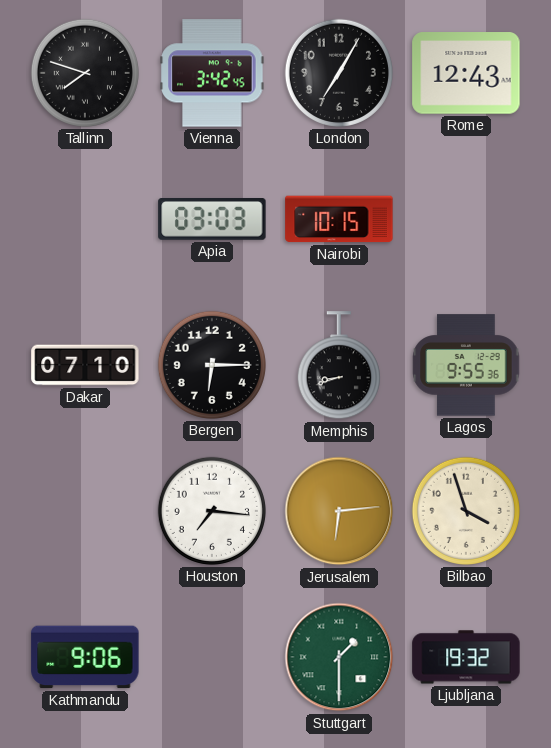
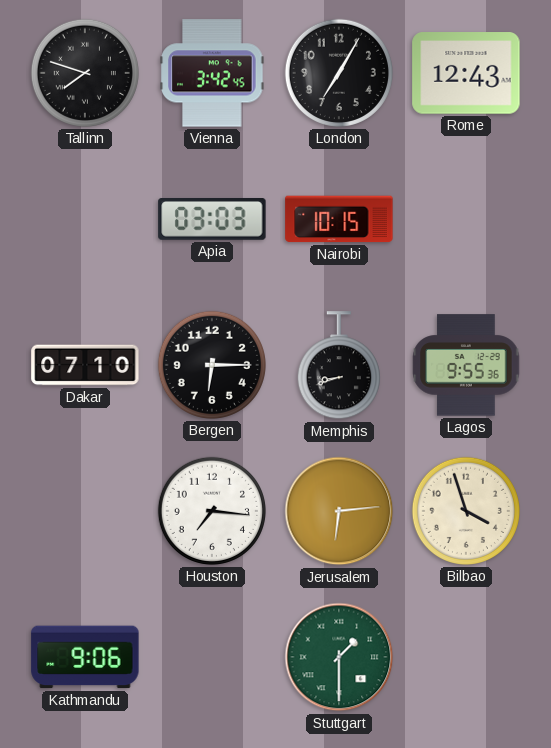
Ljubljana: 19:32 -> none
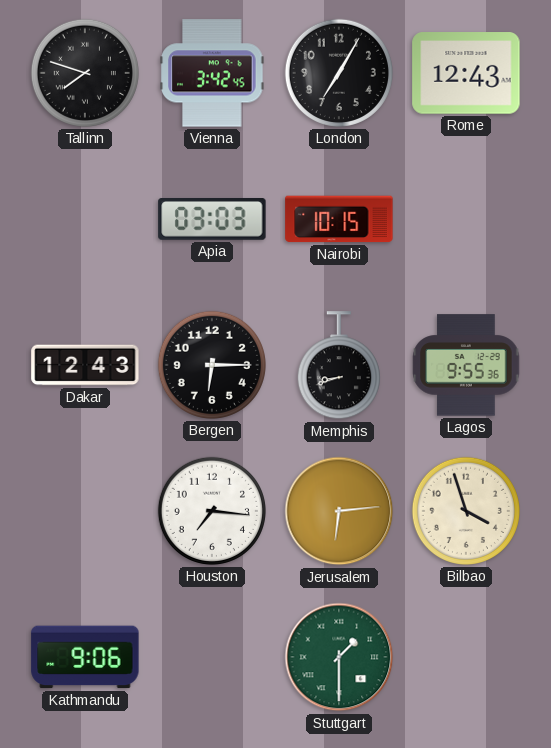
Dakar: 07:10 -> 12:43
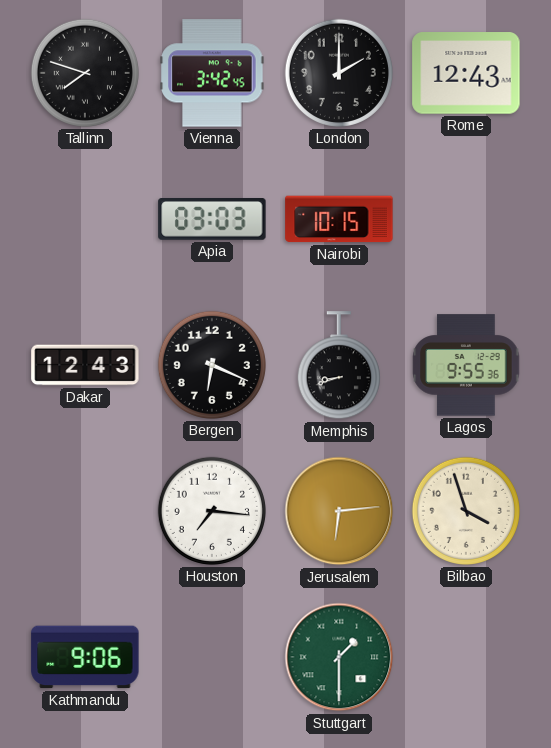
London: 7:05 -> 2:00
Bergen: 6:15 -> 6:19
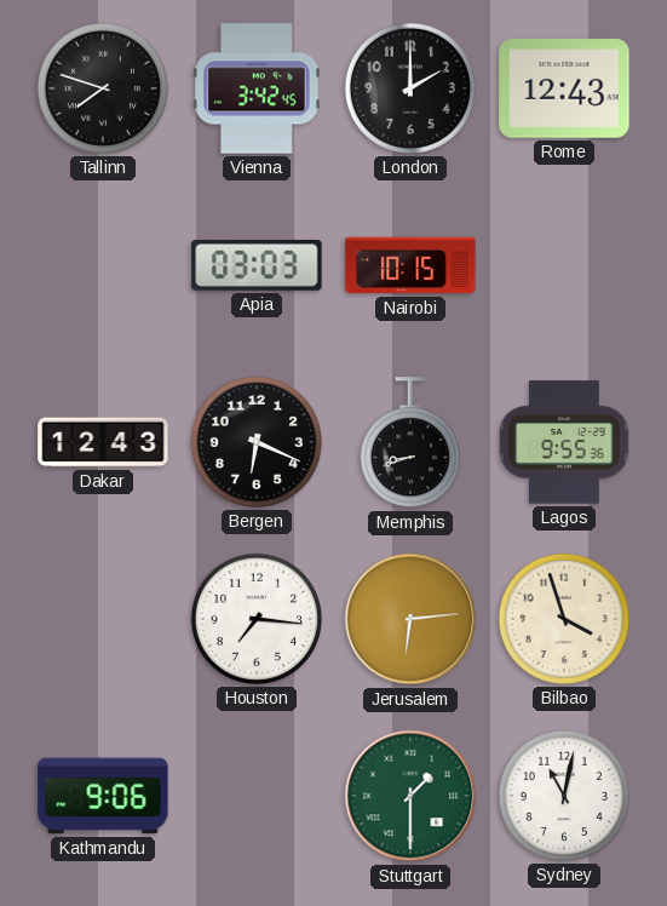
Sydney: none -> 11:02
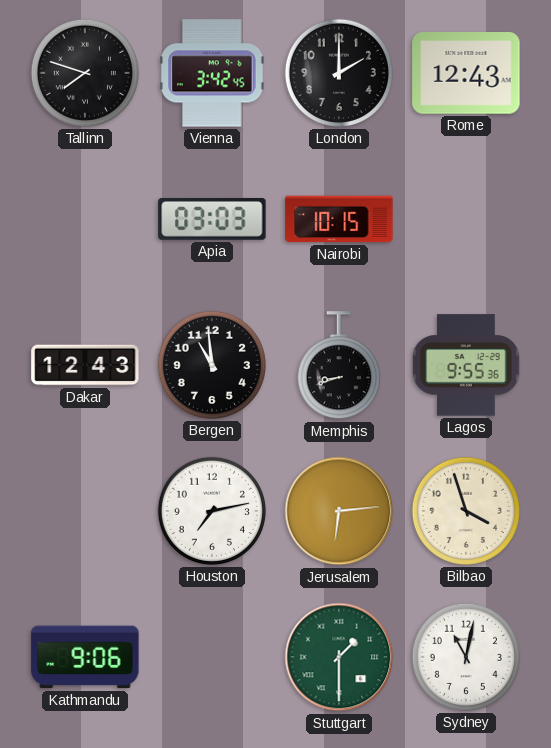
Bergen: 6:19 -> 10:59
Houston: 7:16 -> 7:13
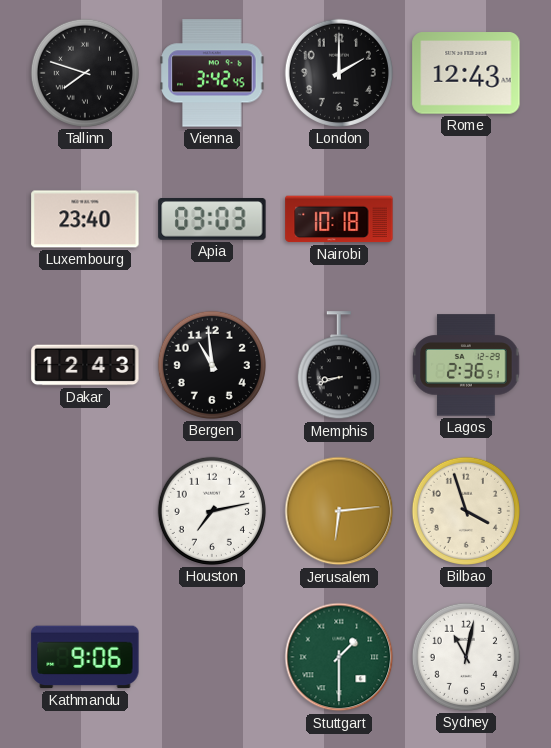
Luxembourg: none -> 23:40
Nairobi: 10:15 -> 10:18
Lagos: 9:55 -> 2:36
